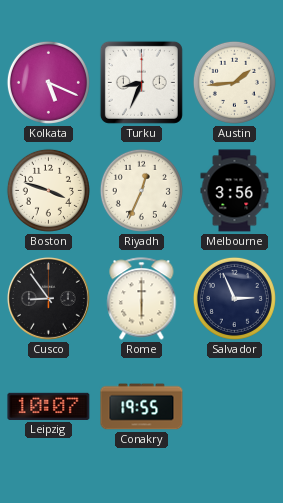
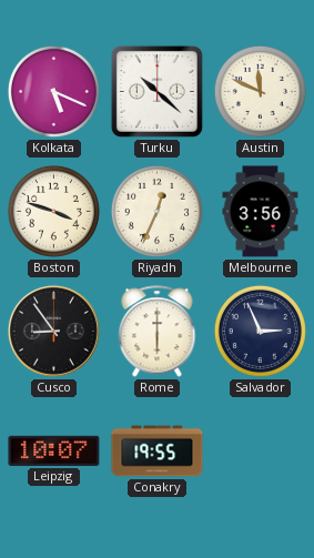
Turku: 8:34 -> 10:22
Austin: 1:44 -> 11:49
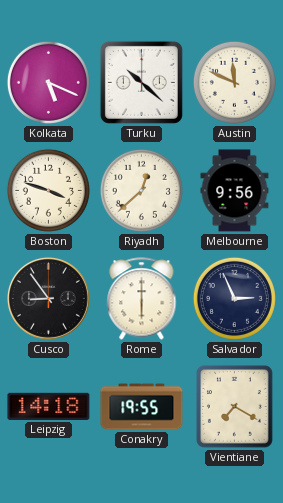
Riyadh: 12:34 -> 12:38
Melbourne: 3:56 -> 9:56
Leipzig: 10:07 -> 14:18
Vientiane: none -> 7:20
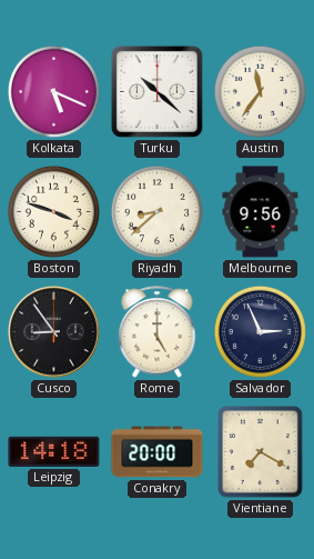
Austin: 11:49 -> 11:36
Riyadh: 12:38 -> 8:38
Rome: 6:00 -> 5:00
Conakry: 19:55 -> 20:00
